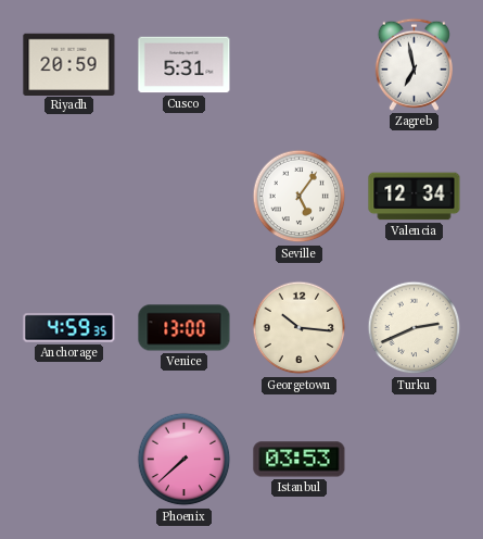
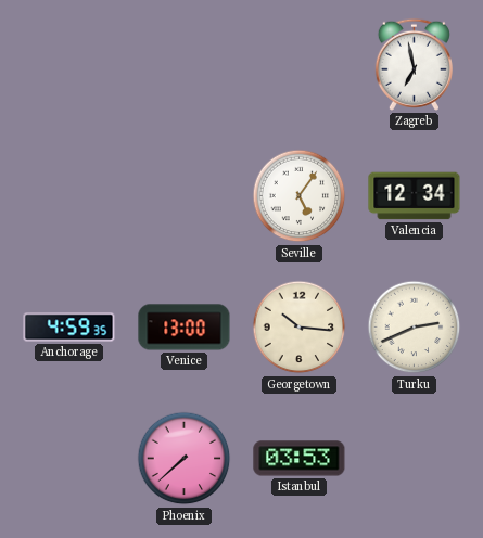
Riyadh: 20:59 -> none
Cusco: 5:31 -> none
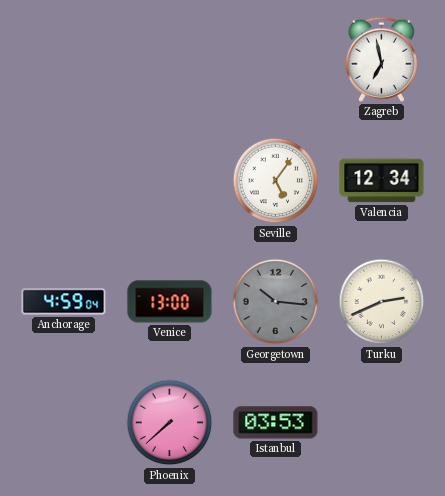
Anchorage: 4:59:35 -> 4:59:04
Georgetown dial: cream -> grey
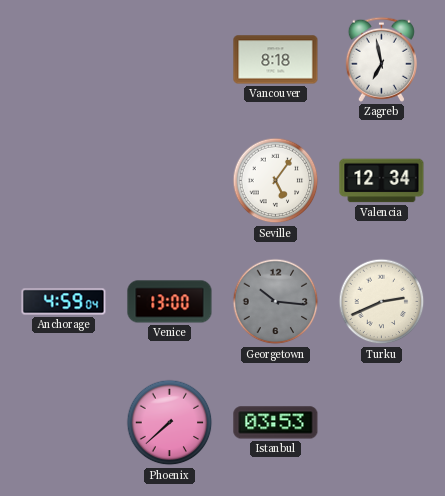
Vancouver: none -> 8:18
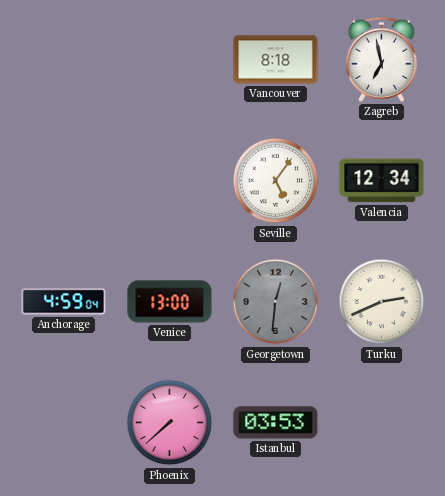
Georgetown: 10:16 -> 12:31
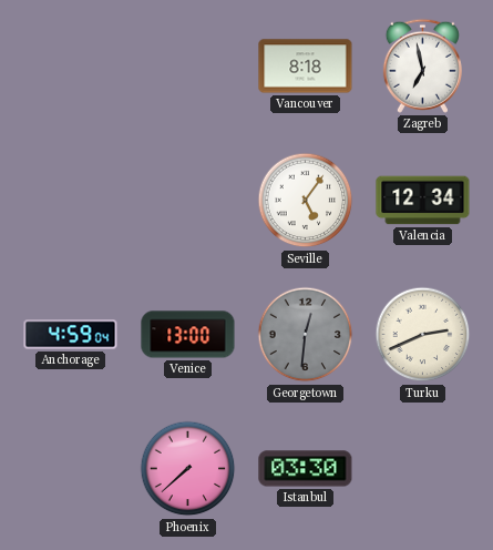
Istanbul: 03:53 -> 03:30
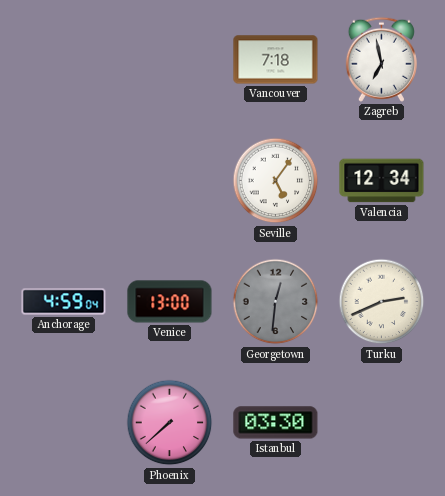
Vancouver: 8:18 -> 7:18
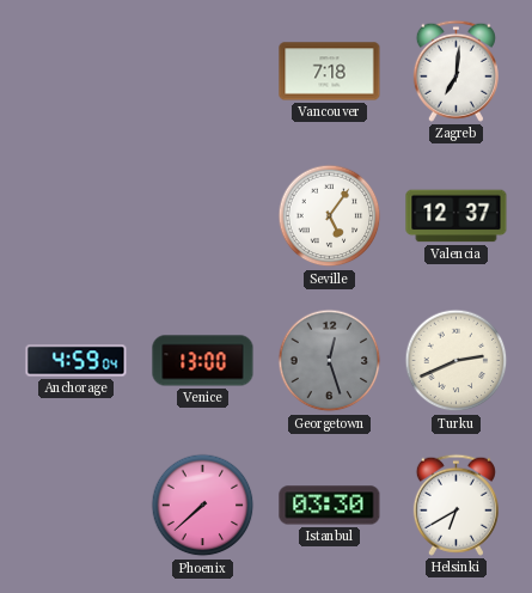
Zagreb: 6:58 -> 7:01
Valencia: 12:34 -> 12:37
Georgetown: 12:31 -> 12:27
Helsinki: none -> 6:40
